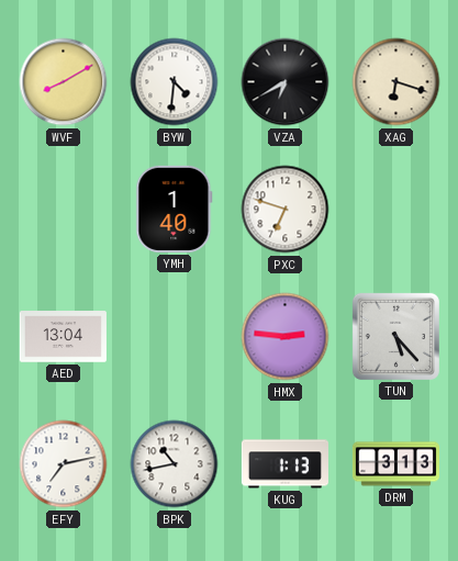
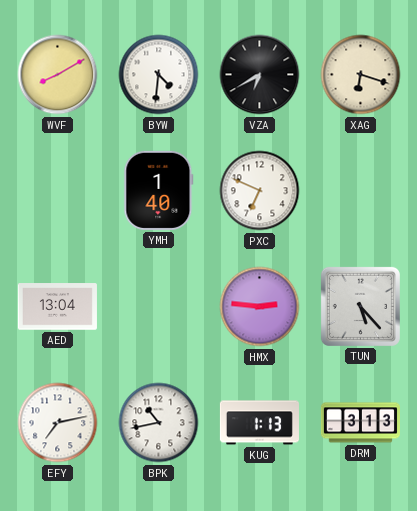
PXC: 6:48 -> 6:49
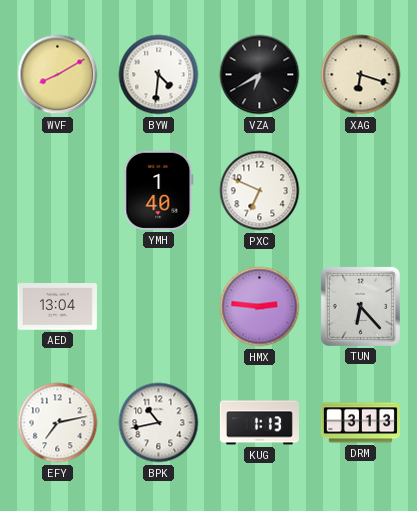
TUN: 5:23 -> 6:23
